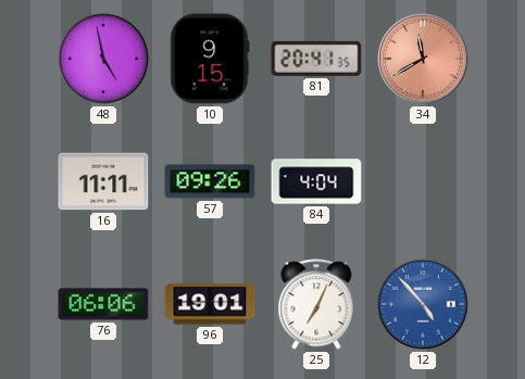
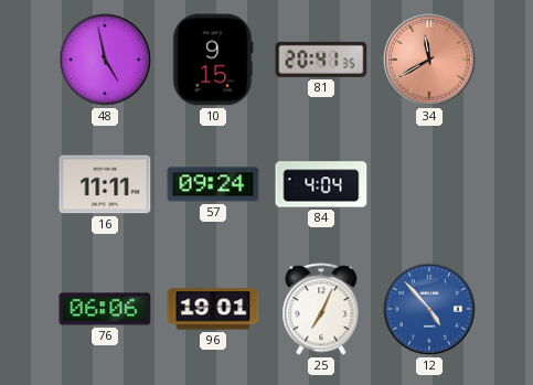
57: 09:26 -> 09:24
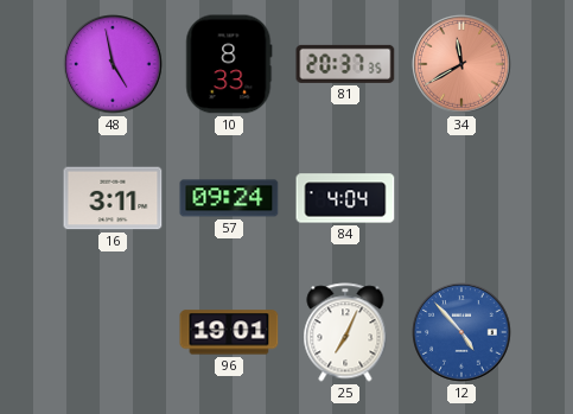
10: 9:15 -> 8:33
81: 20:41 -> 20:37
16: 11:11 -> 3:11
76: 06:06 -> none
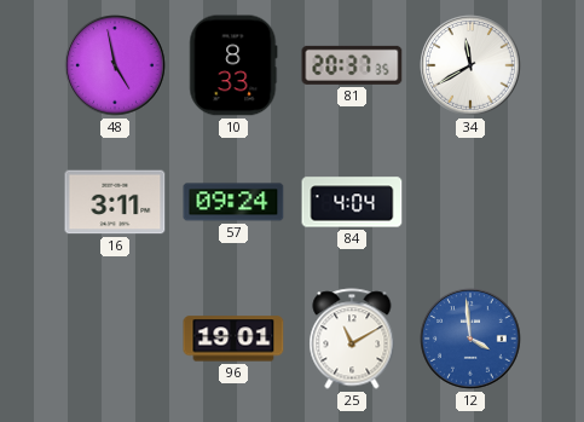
34 dial: salmon -> white
25: 7:04 -> 11:10
12: 4:53 -> 3:59
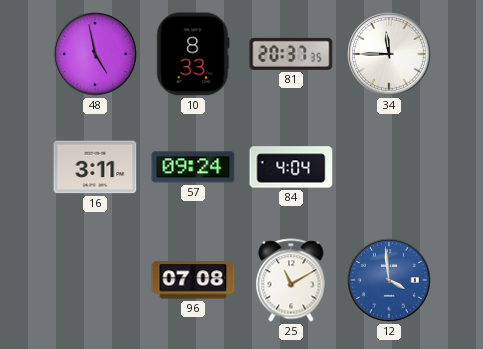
34: 11:40 -> 11:45
96: 19:01 -> 07:08
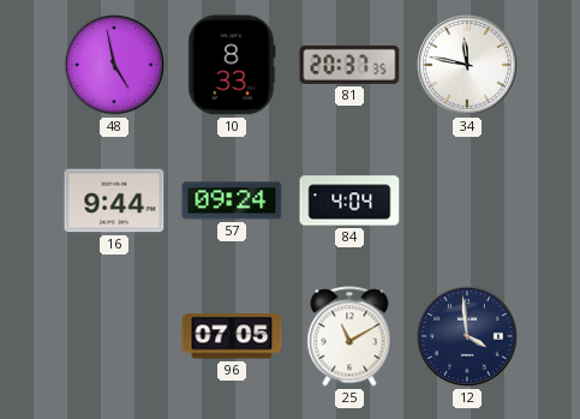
34: 11:45 -> 11:47
16: 3:11 -> 9:44
96: 07:08 -> 07:05
12 dial: blue -> navy
